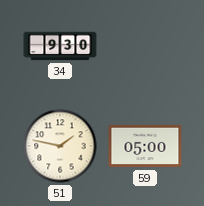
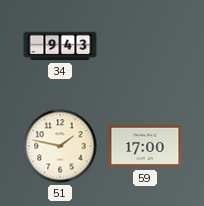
34: 9:30 -> 9:43
59: 05:00 -> 17:00
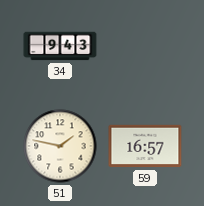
59: 17:00 -> 16:57
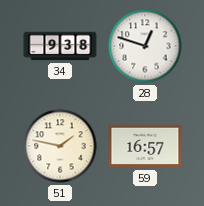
34: 9:43 -> 9:38
28: none -> 12:48
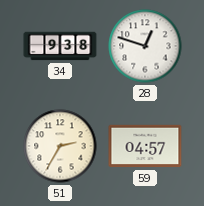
51: 1:47 -> 2:35
59: 16:57 -> 04:57
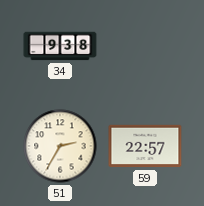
28: 12:48 -> none
59: 04:57 -> 22:57
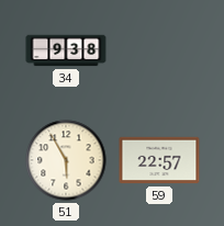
51: 2:35 -> 5:55
